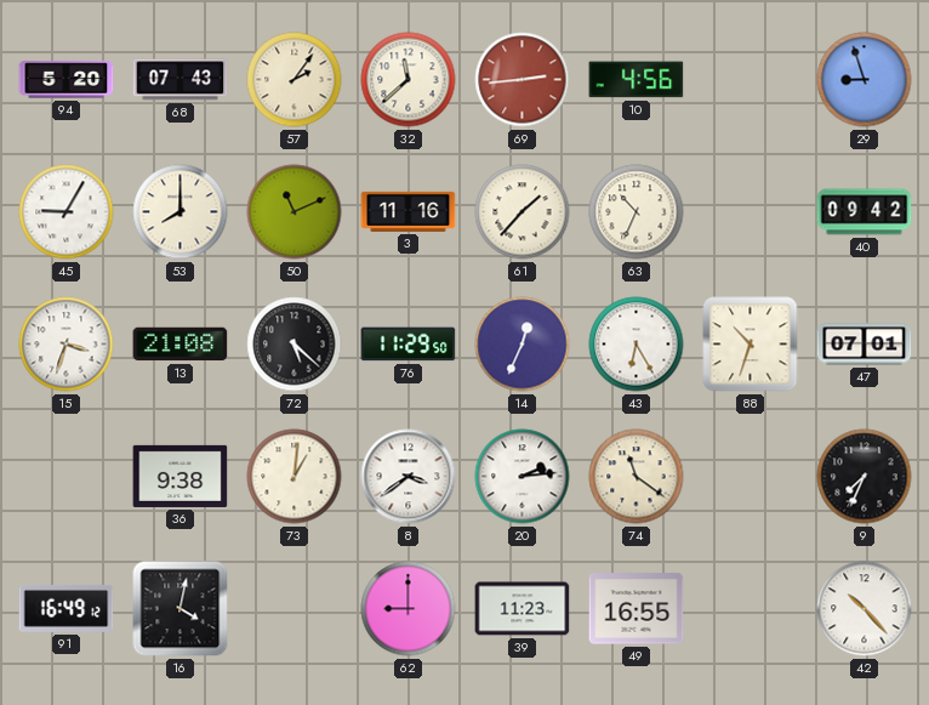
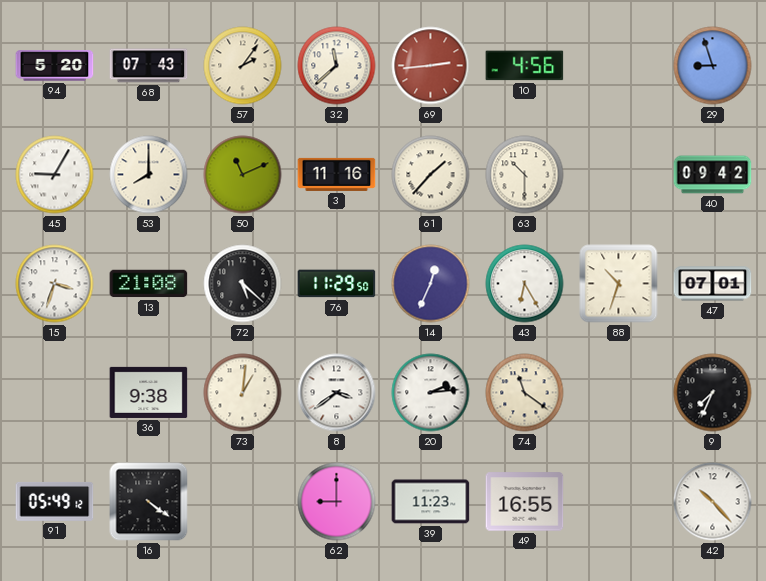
63: 10:34 -> 10:30
91: 16:49 -> 05:49
16: 4:02 -> 4:21
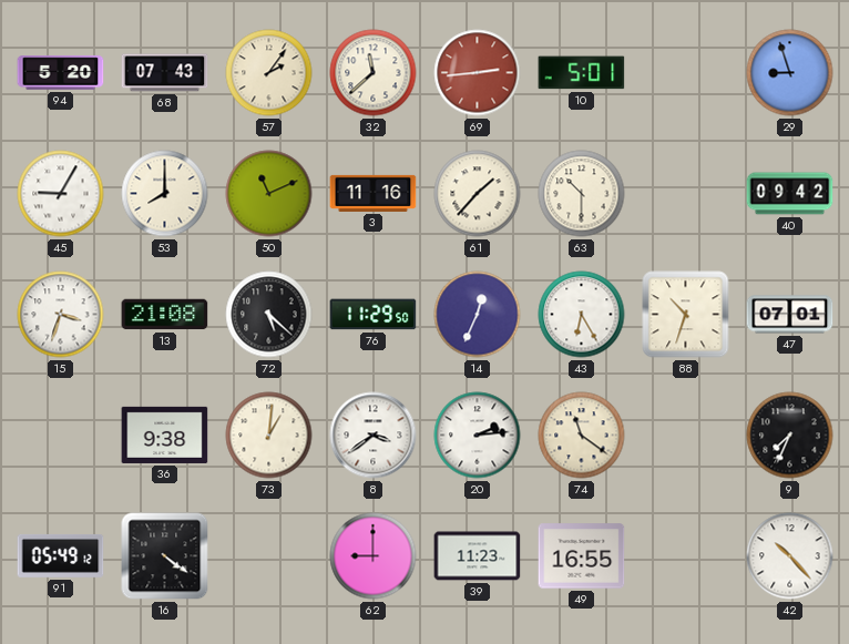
10: 4:56 -> 5:01
